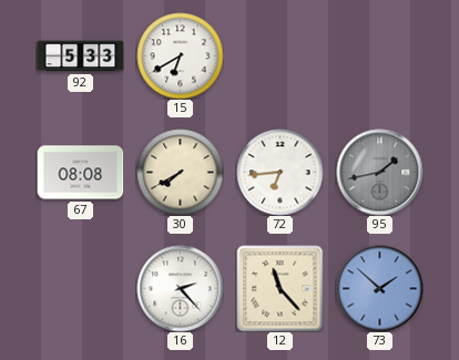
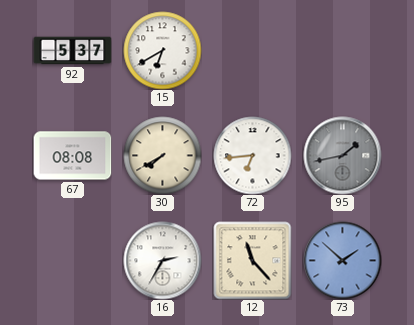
92: 5:33 -> 5:37
16: 2:23 -> 2:35
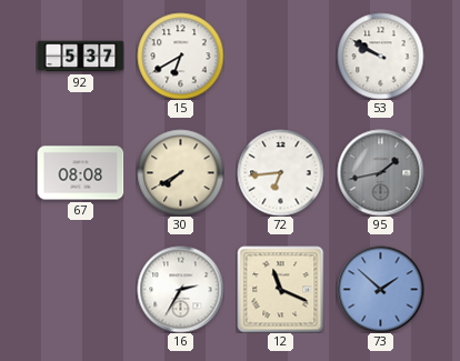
53: none -> 9:50
12: 11:23 -> 11:19
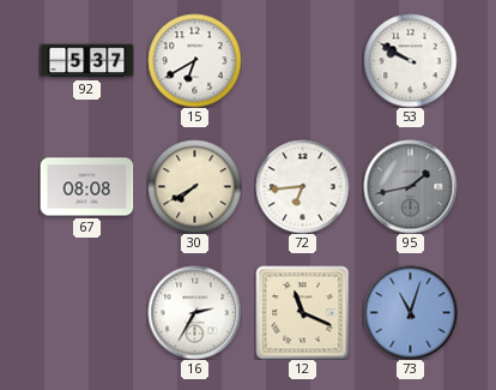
73: 1:52 -> 11:03
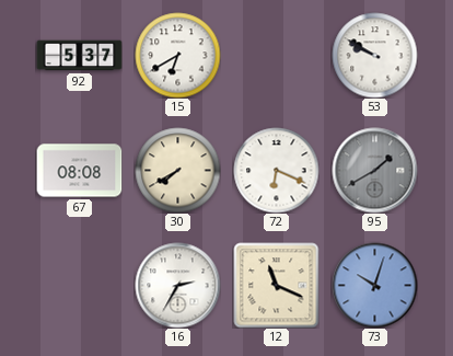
72: 6:44 -> 6:19
95: 1:43 -> 1:40
73: 11:03 -> 10:03
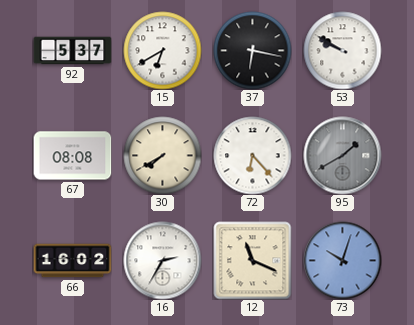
37: none -> 6:17
72: 6:19 -> 6:23
66: none -> 16:02
